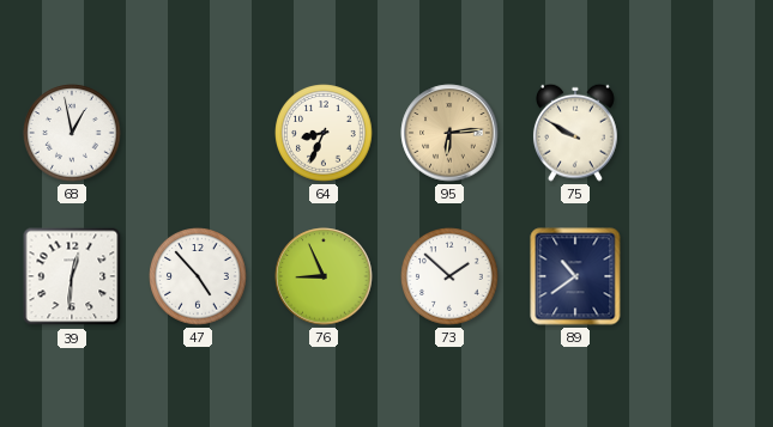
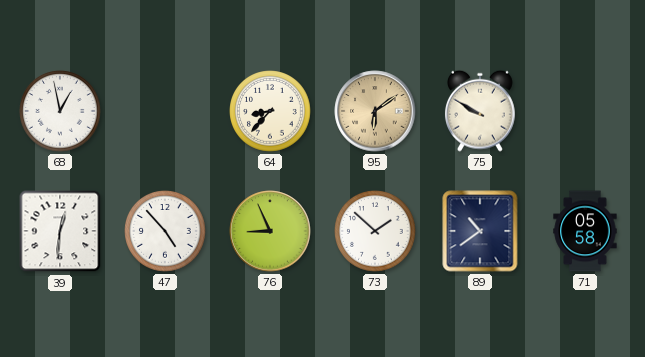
64: 8:34 -> 8:37
95: 6:14 -> 6:09
71: none -> 05:58
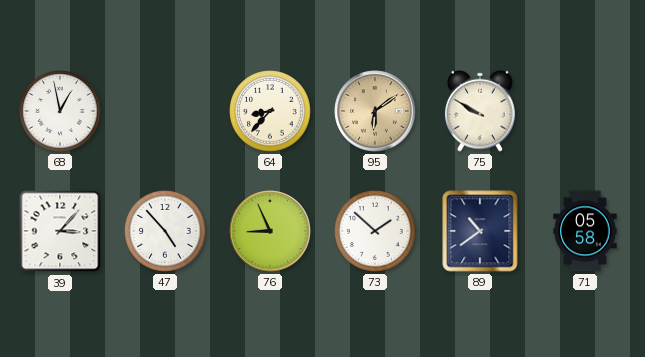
39: 12:31 -> 3:07
